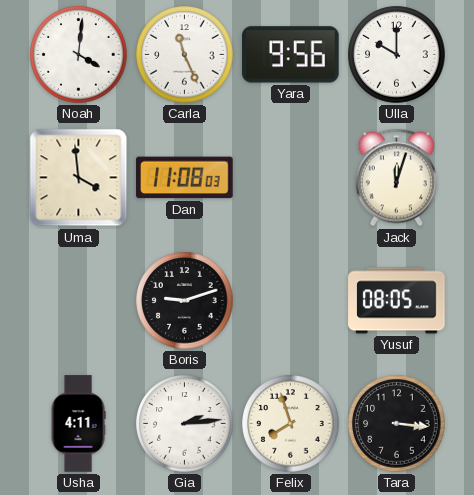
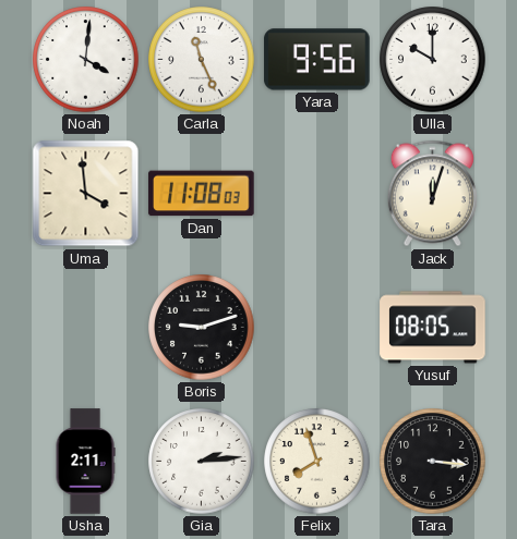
Usha: 4:11 -> 2:11
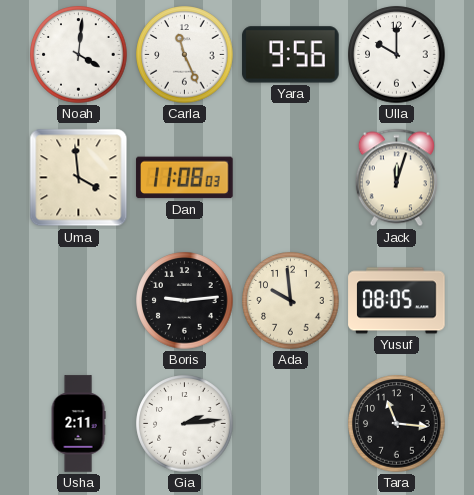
Boris: 9:12 -> 9:14
Ada: none -> 9:59
Felix: 7:57 -> none
Tara: 3:16 -> 11:16
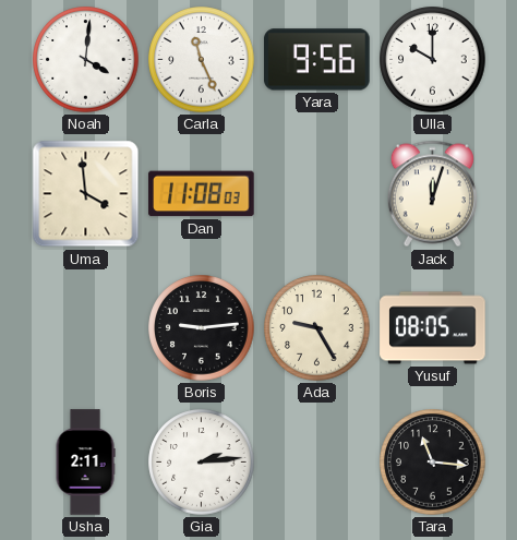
Ada: 9:59 -> 9:25
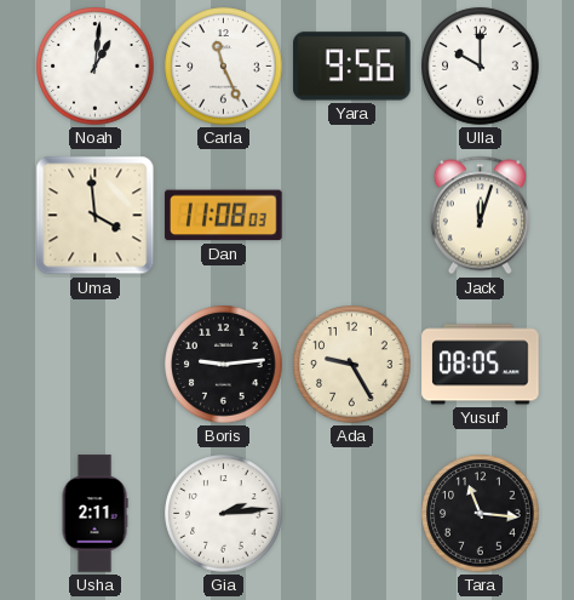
Noah: 4:01 -> 1:01
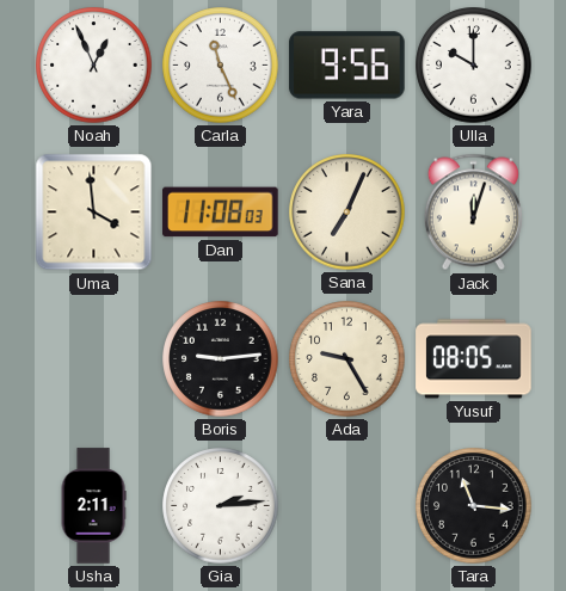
Noah: 1:01 -> 12:56
Sana: none -> 7:04
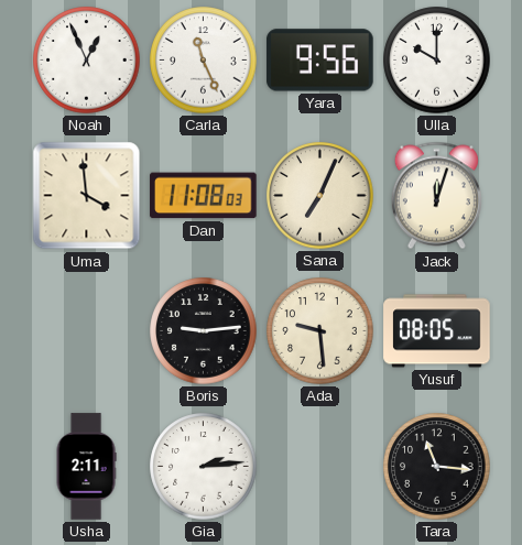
Ada: 9:25 -> 9:29
